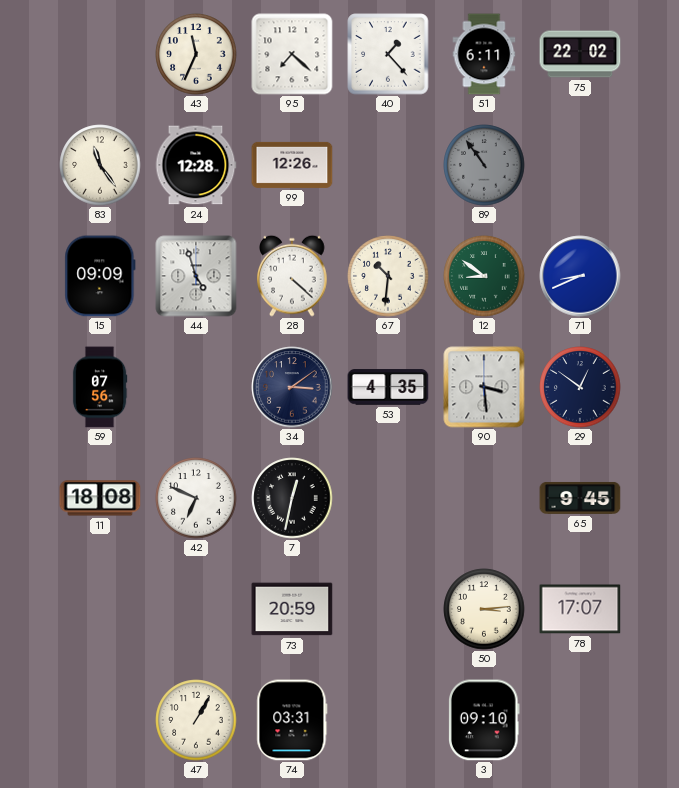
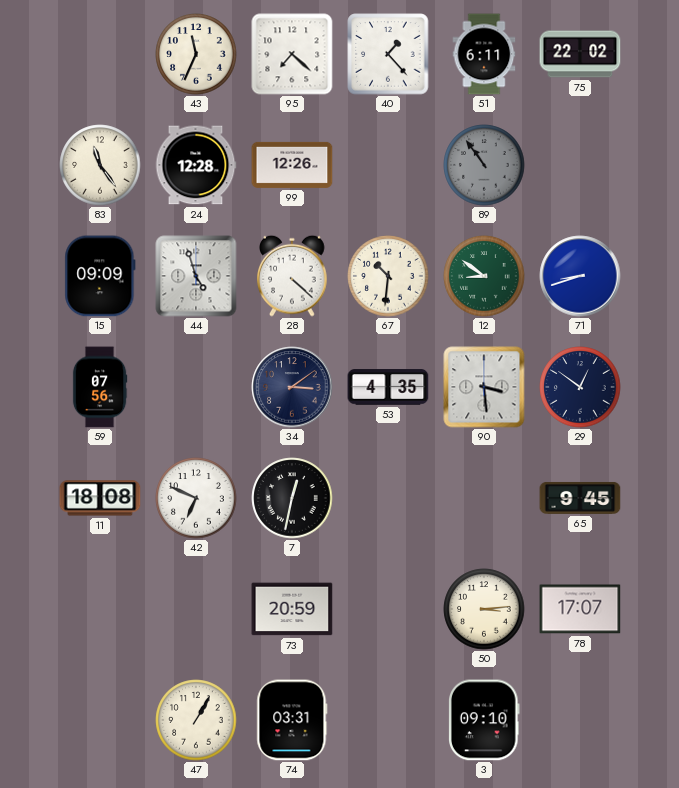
71: 8:41 -> 8:42
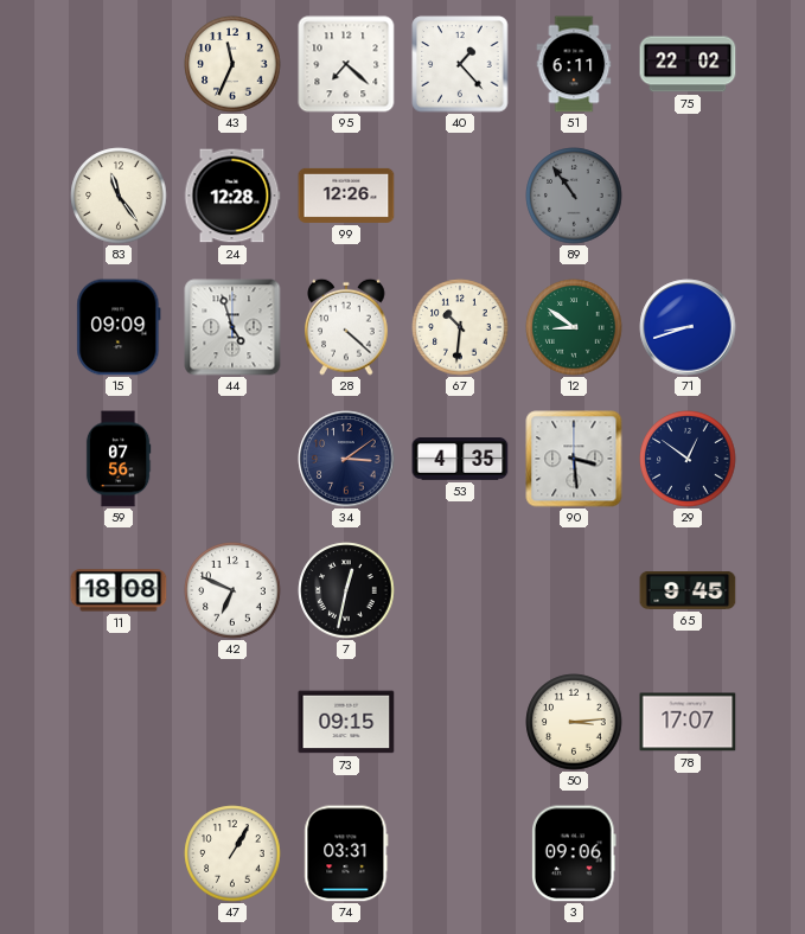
73: 20:59 -> 09:15
3: 09:10 -> 09:06
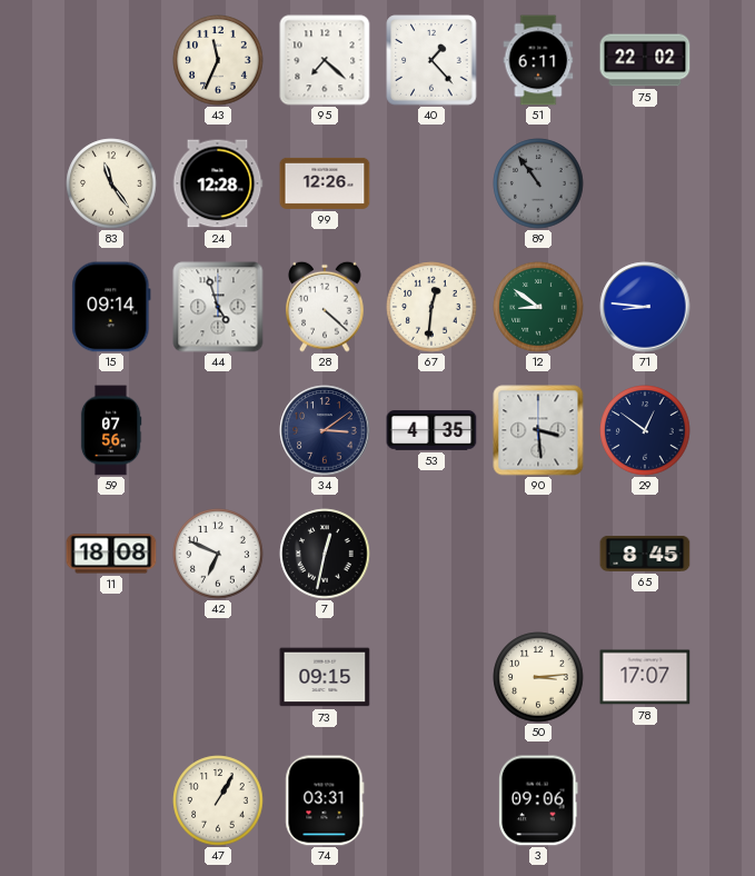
15: 09:09 -> 09:14
67: 10:31 -> 12:31
71: 8:42 -> 8:46
65: 9:45 -> 8:45
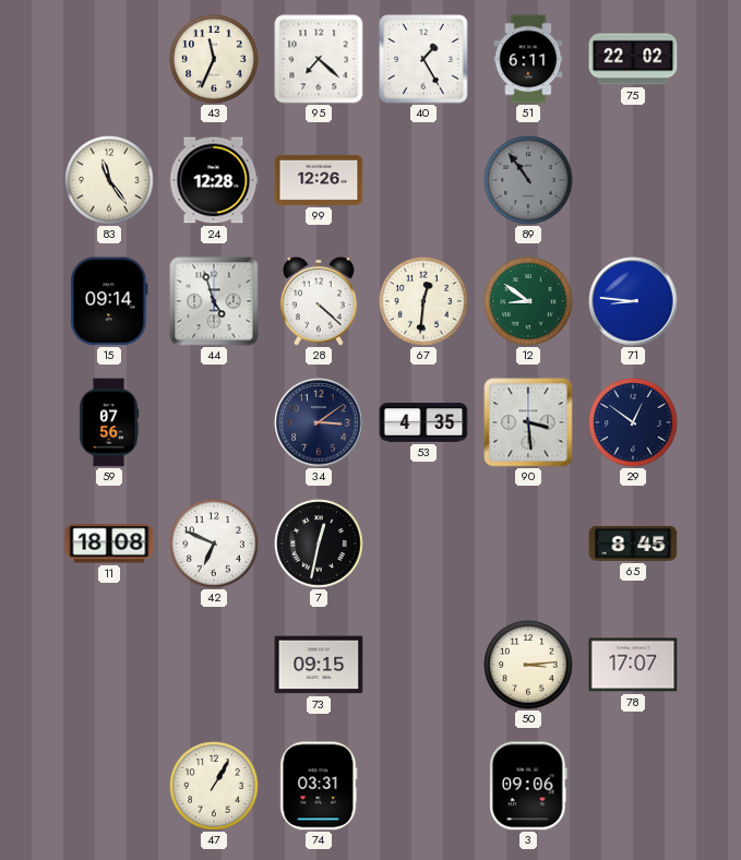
40: 1:23 -> 1:25
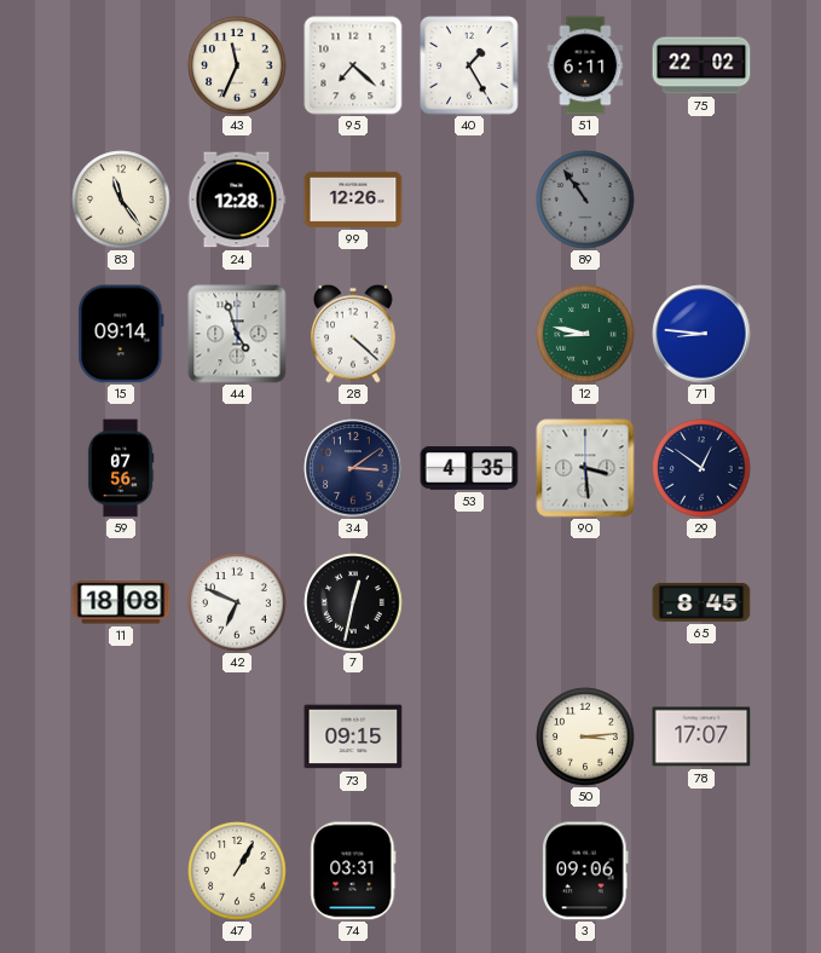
67: 12:31 -> none
12: 8:51 -> 8:47
